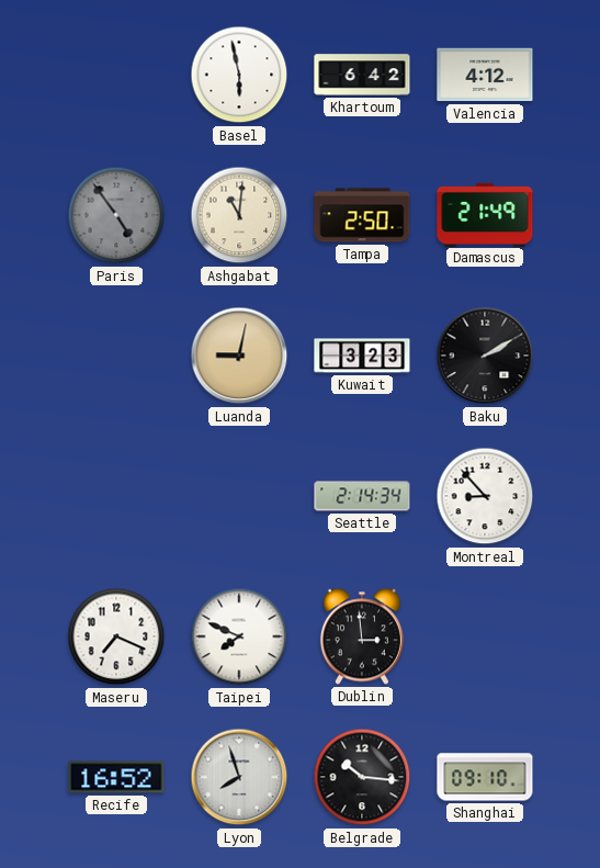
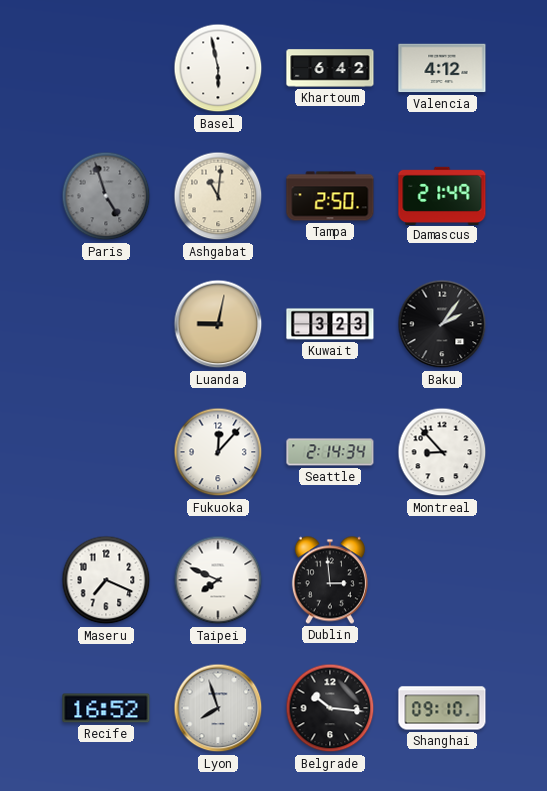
Paris: 4:54 -> 4:57
Baku: 2:10 -> 2:06
Fukuoka: none -> 12:07
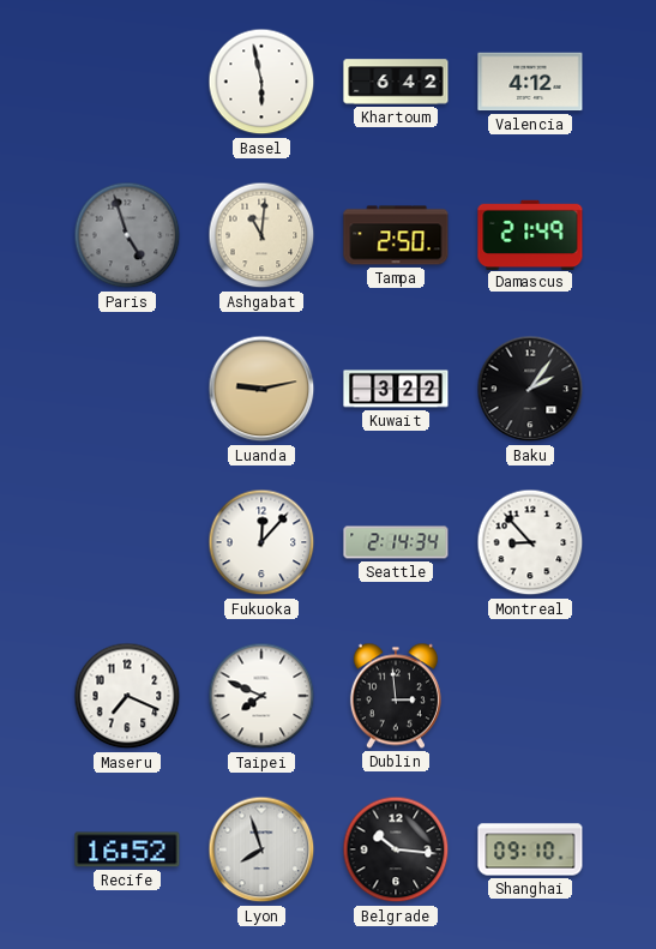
Luanda: 9:02 -> 9:13
Kuwait: 3:23 -> 3:22
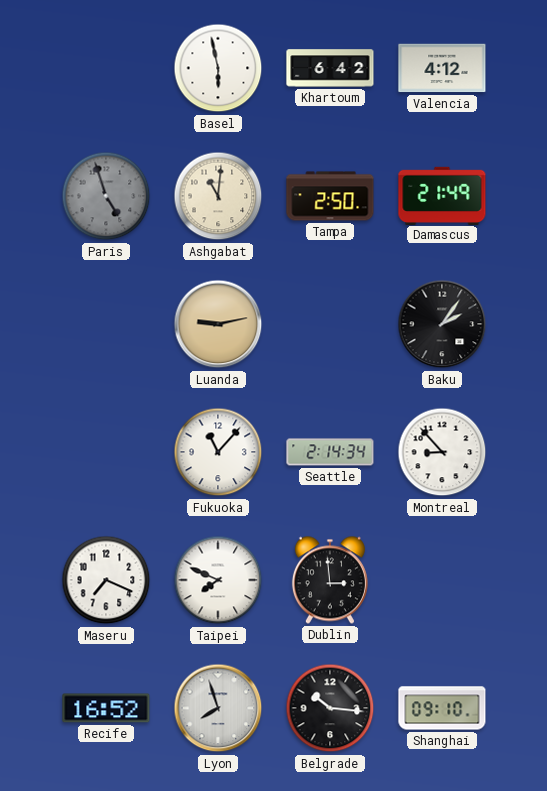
Kuwait: 3:22 -> none
Fukuoka: 12:07 -> 11:07
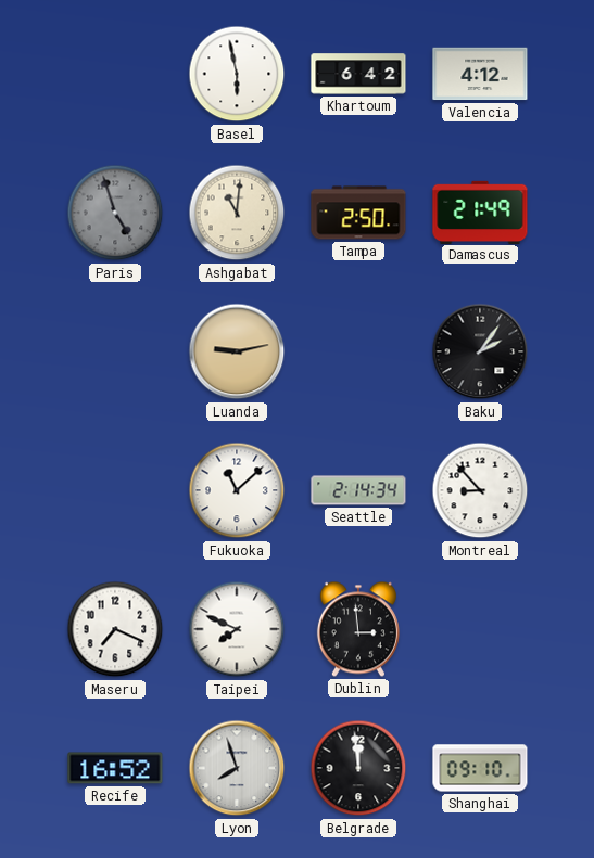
Fukuoka: 11:07 -> 11:08
Belgrade: 10:16 -> 11:59
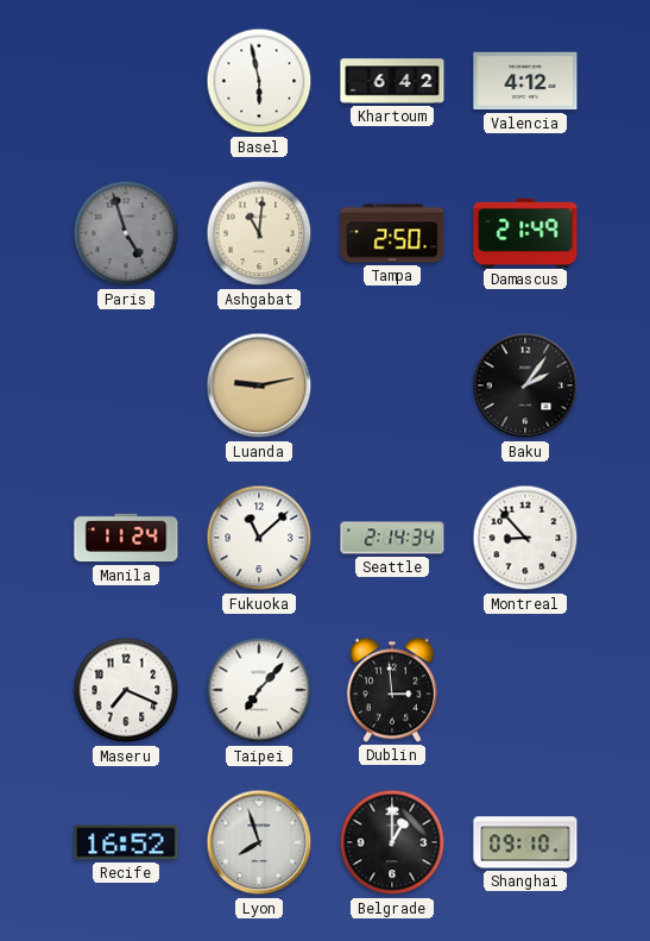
Manila: none -> 11:24
Taipei: 7:49 -> 7:07
Belgrade: 11:59 -> 1:00
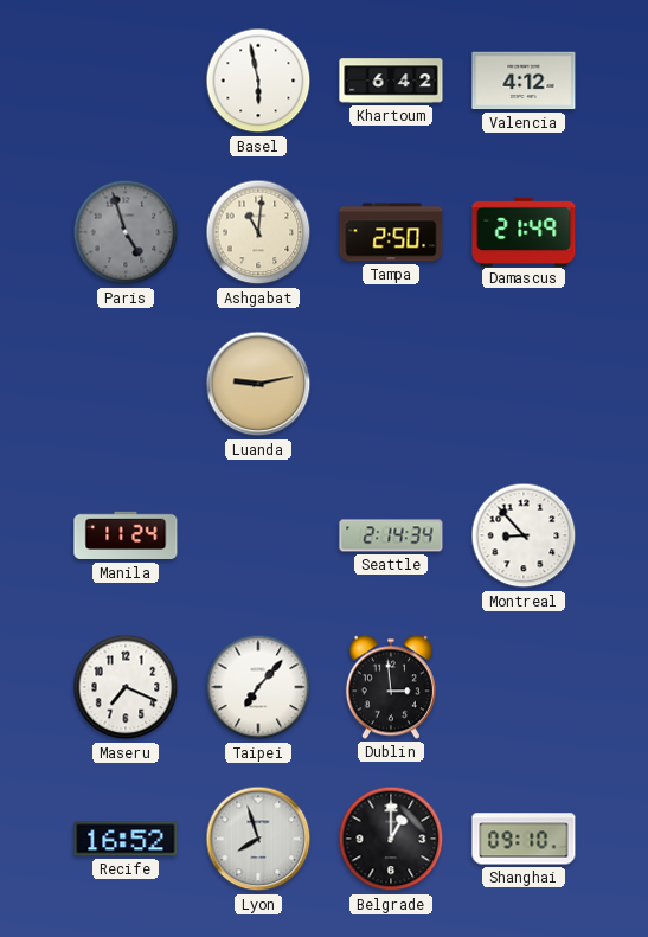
Baku: 2:06 -> none
Fukuoka: 11:08 -> none
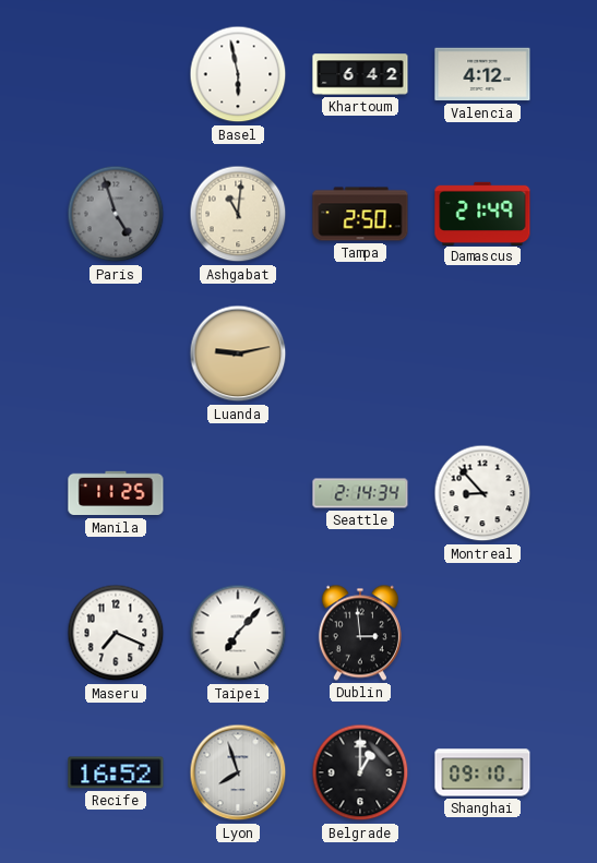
Manila: 11:24 -> 11:25
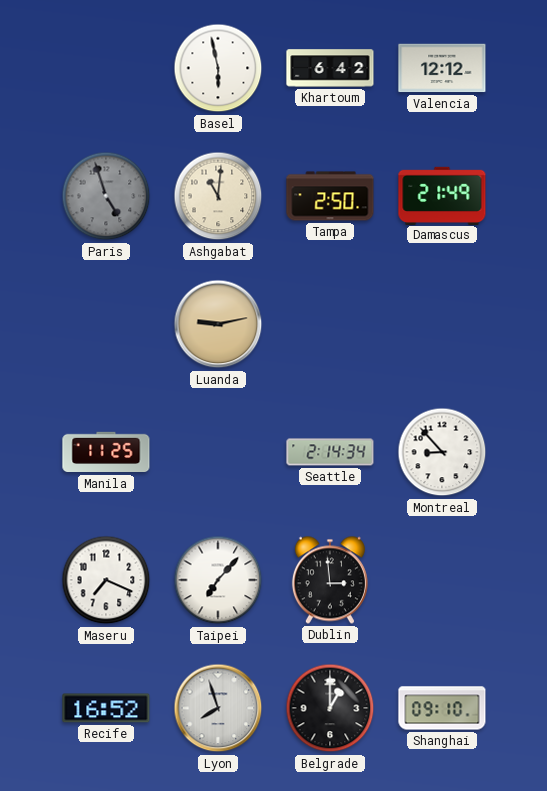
Valencia: 4:12 -> 12:12
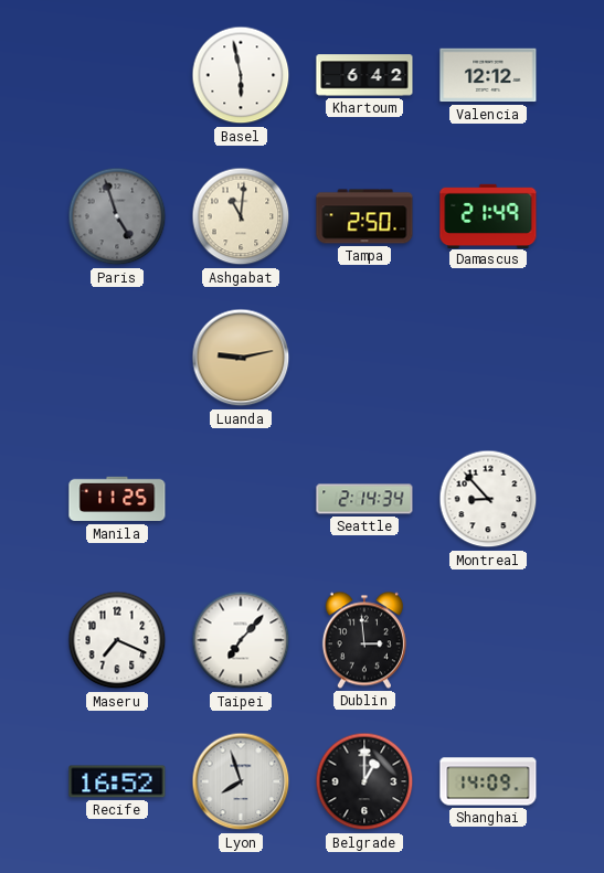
Shanghai: 09:10 -> 14:09
